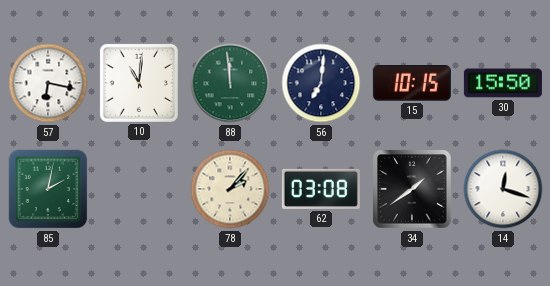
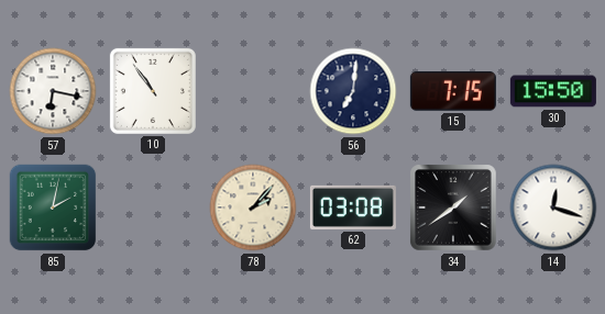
10: 11:01 -> 10:54
88: 11:59 -> none
15: 10:15 -> 7:15
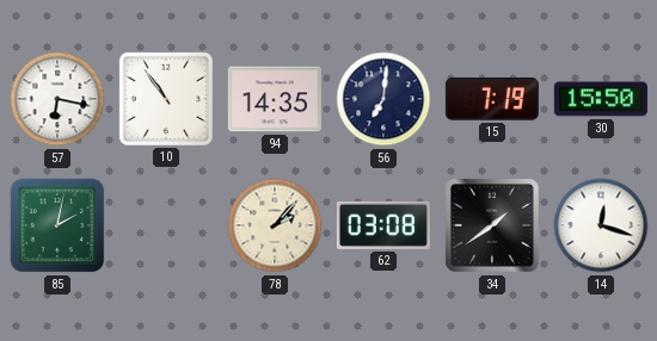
94: none -> 14:35
15: 7:15 -> 7:19
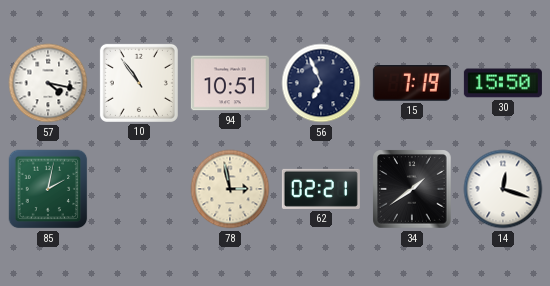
57: 6:17 -> 4:17
94: 14:35 -> 10:51
56: 7:01 -> 6:56
78: 2:07 -> 2:58
62: 03:08 -> 02:21
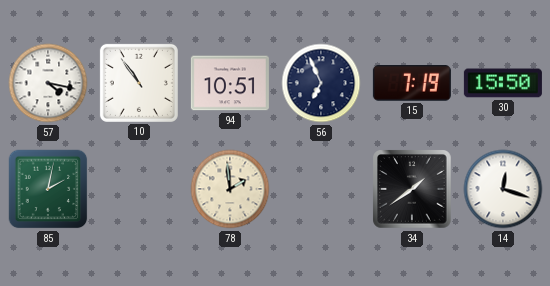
78: 2:58 -> 1:59
62: 02:21 -> none
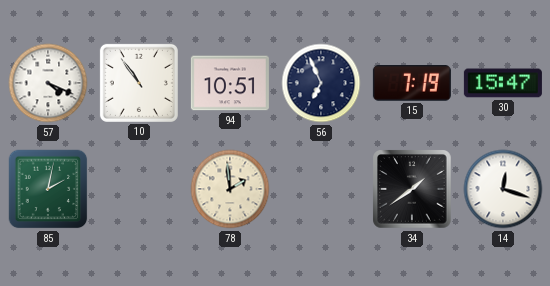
57: 4:17 -> 4:19
30: 15:50 -> 15:47
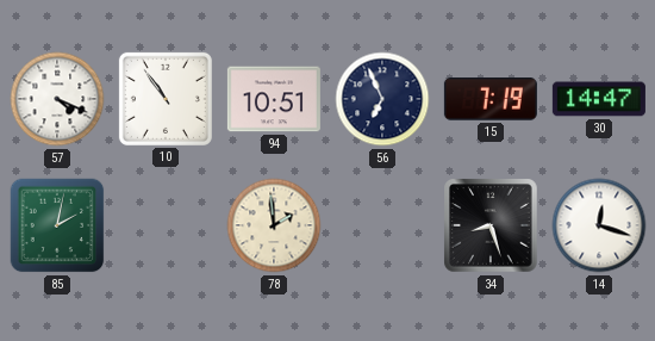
30: 15:47 -> 14:47
34: 1:39 -> 8:27
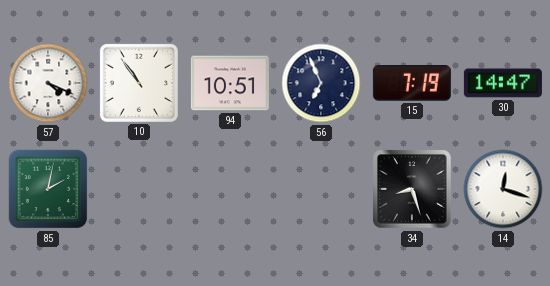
78: 1:59 -> none
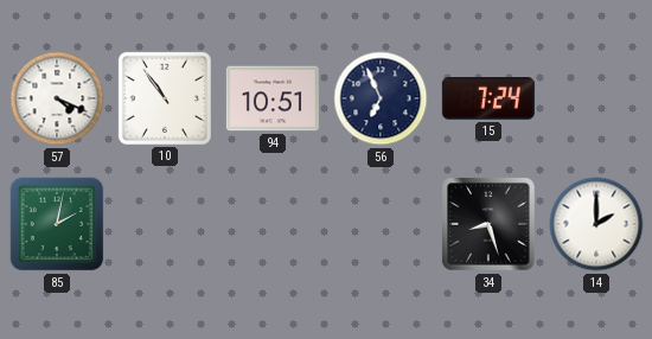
15: 7:19 -> 7:24
30: 14:47 -> none
14: 12:18 -> 2:00
